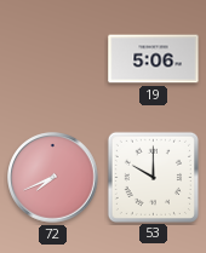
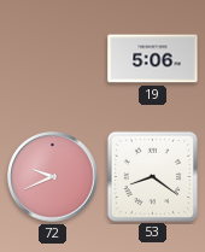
72: 7:41 -> 9:41
53: 10:00 -> 8:21
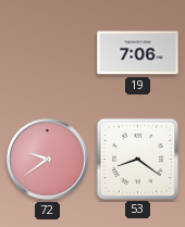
19: 5:06 -> 7:06
72: 9:41 -> 9:39
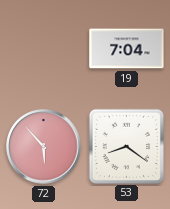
19: 7:06 -> 7:04
72: 9:39 -> 5:53
